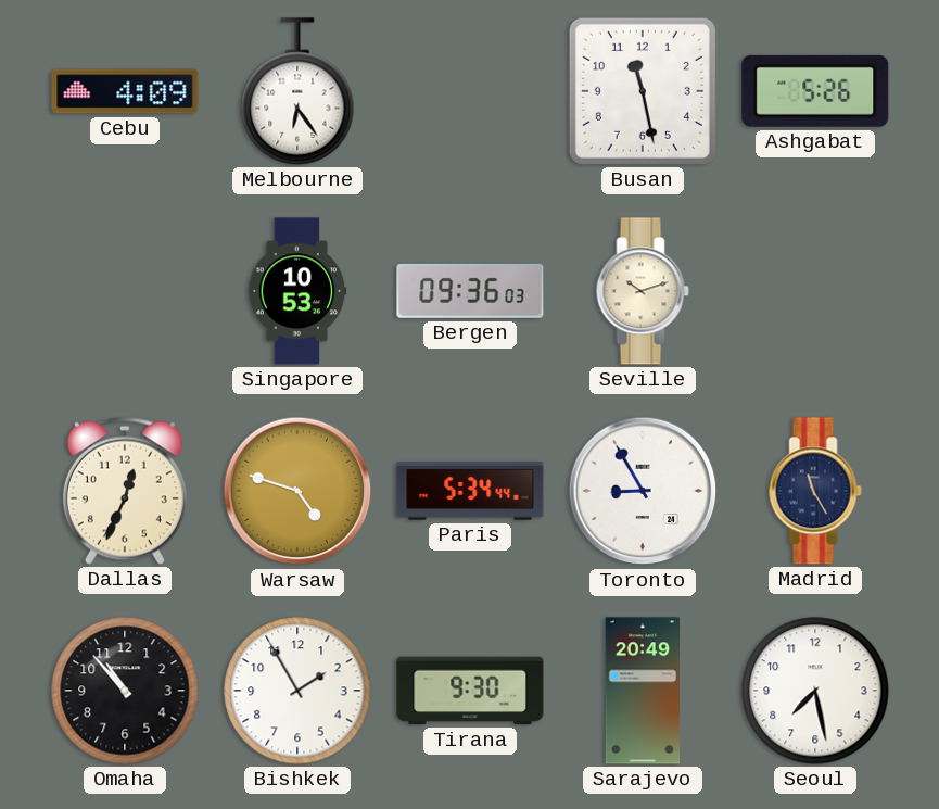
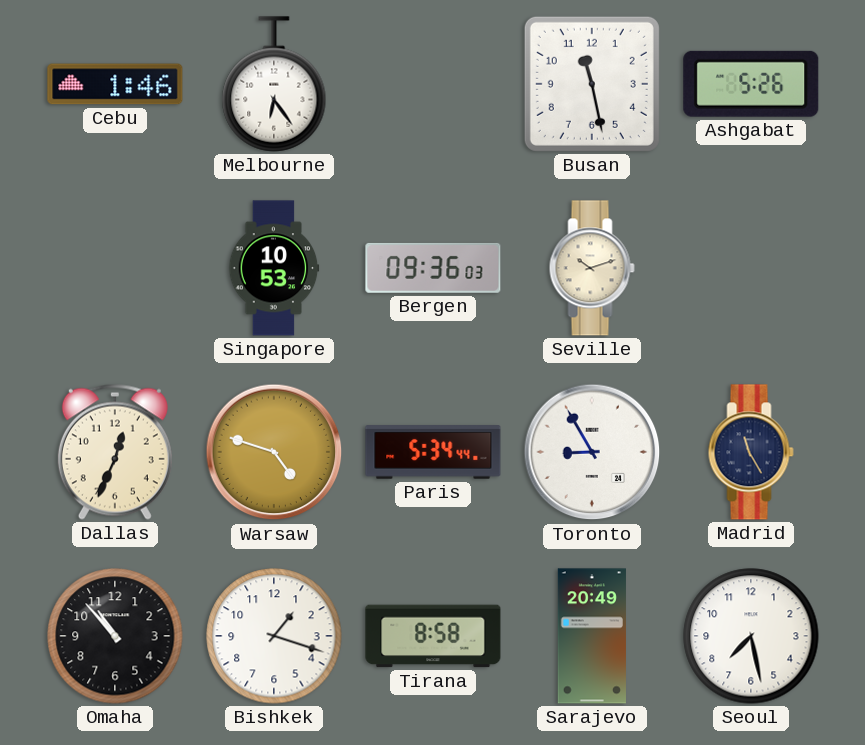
Cebu: 4:09 -> 1:46
Bishkek: 1:55 -> 1:18
Tirana: 9:30 -> 8:58
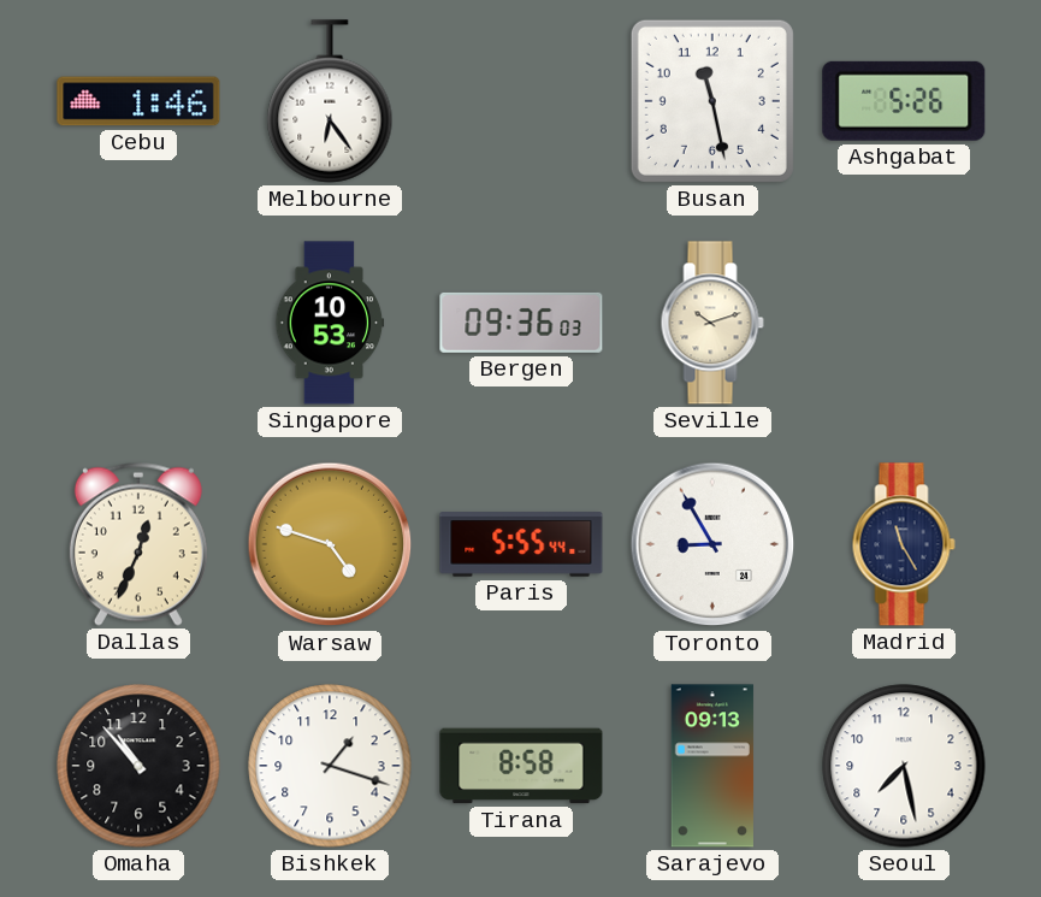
Paris: 5:34 -> 5:55
Sarajevo: 20:49 -> 09:13
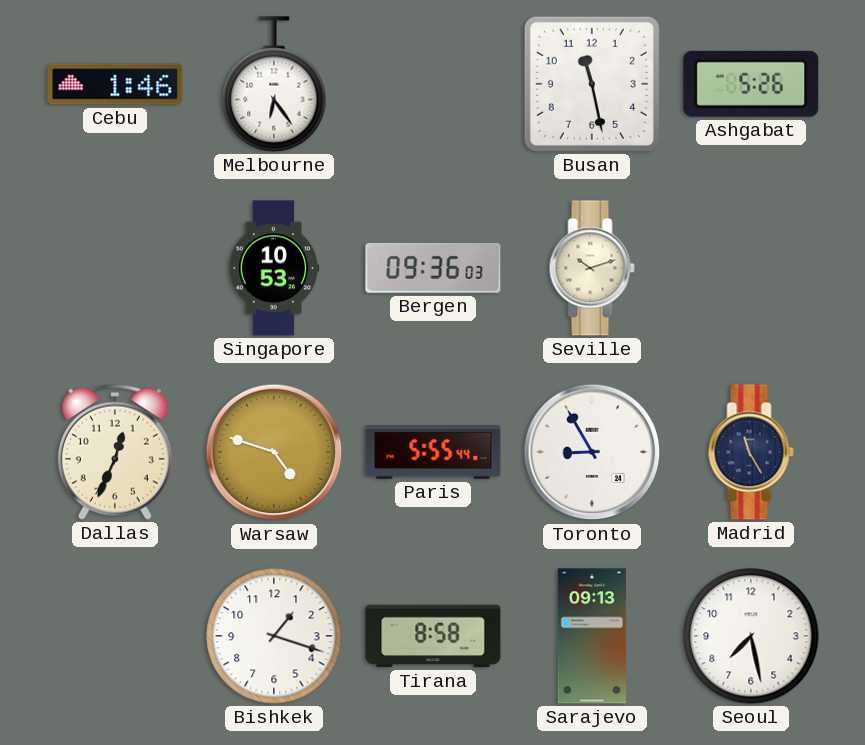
Omaha: 10:53 -> none
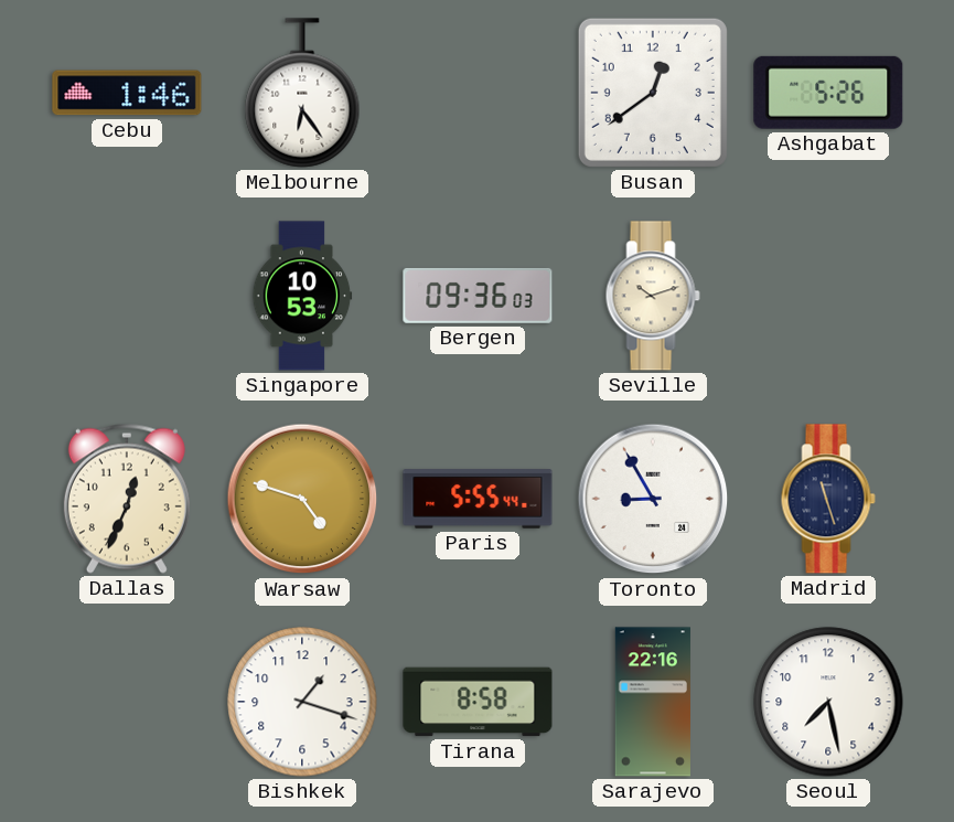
Busan: 11:28 -> 12:39
Madrid: 11:25 -> 11:27
Sarajevo: 09:13 -> 22:16
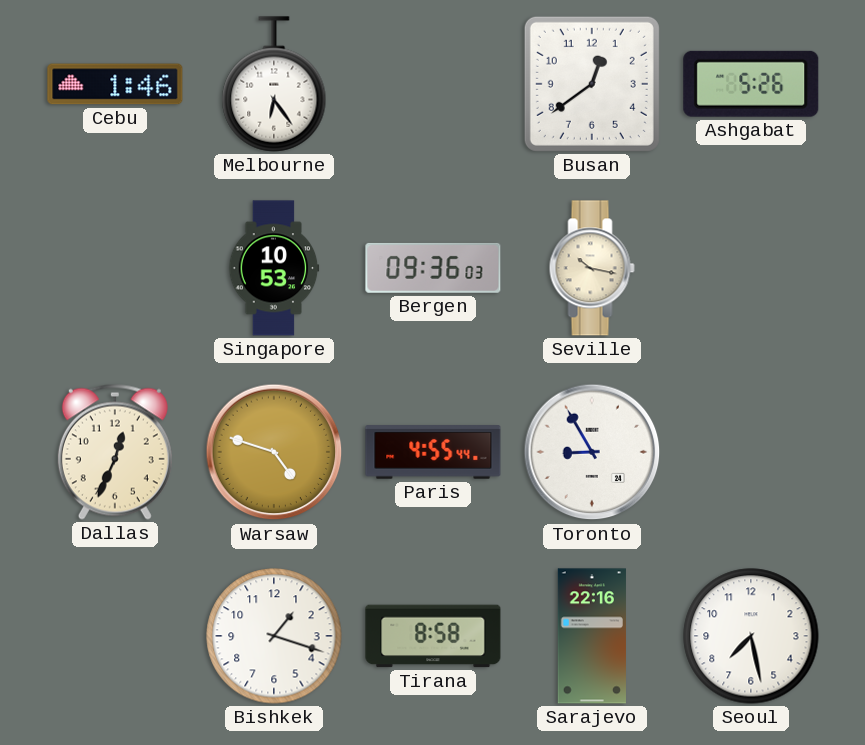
Seville: 10:12 -> 10:17
Paris: 5:55 -> 4:55
Madrid: 11:27 -> none
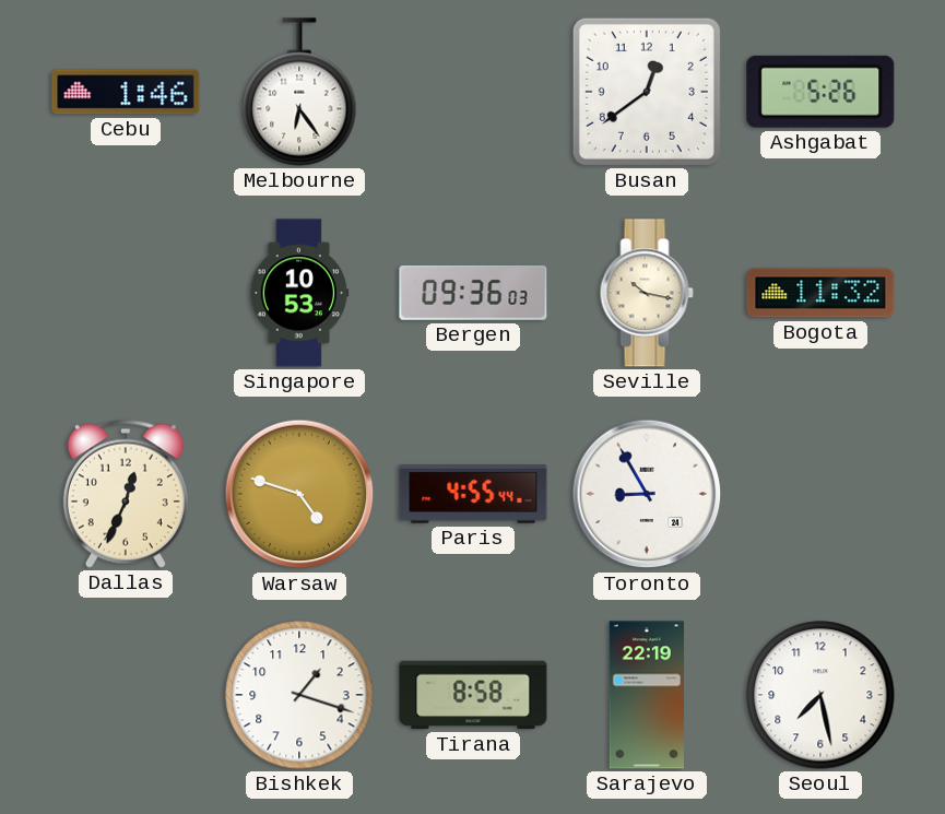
Bogota: none -> 11:32
Sarajevo: 22:16 -> 22:19
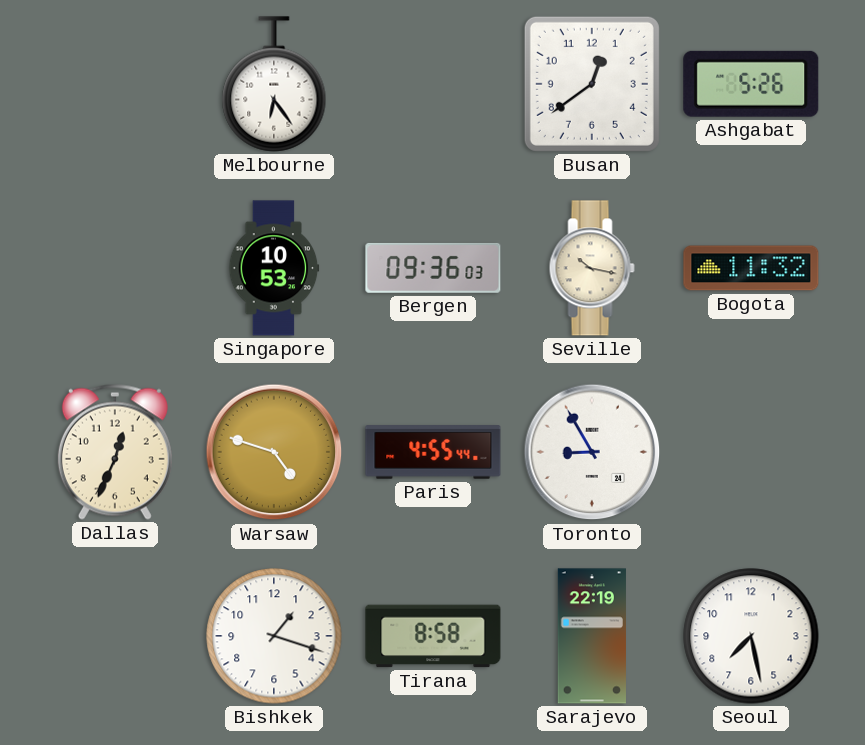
Cebu: 1:46 -> none
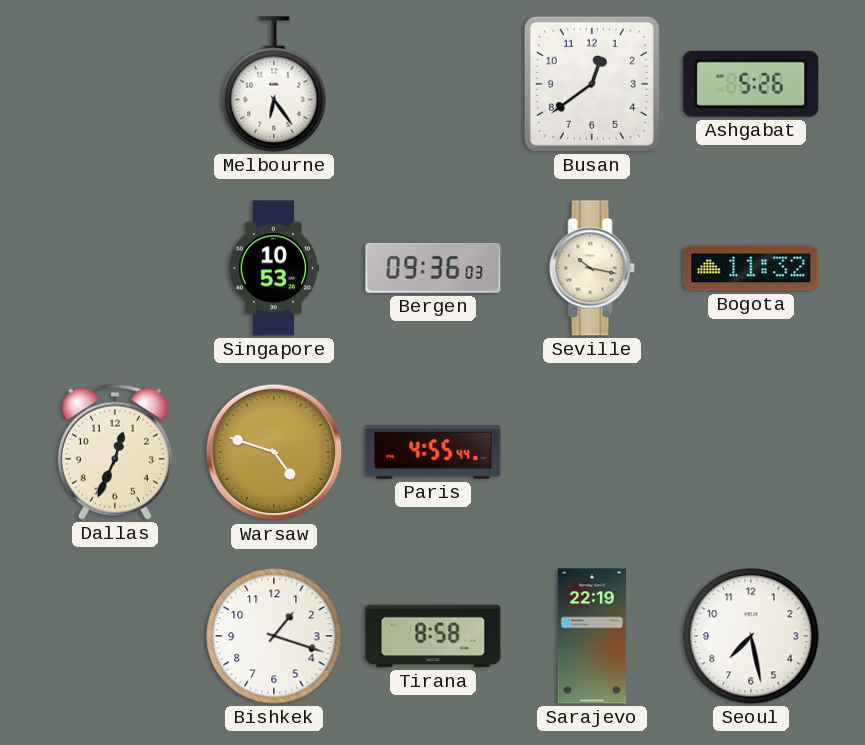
Toronto: 8:55 -> none
